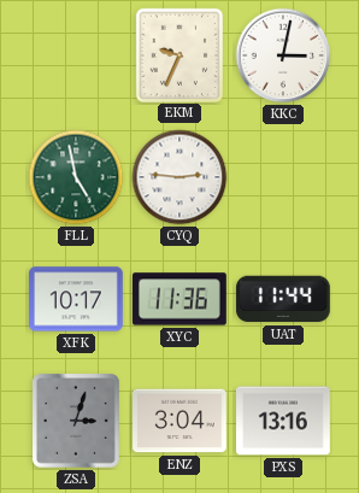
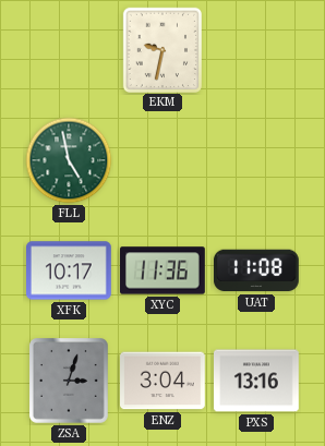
EKM: 9:34 -> 9:32
KKC: 3:02 -> none
CYQ: 2:46 -> none
UAT: 11:44 -> 11:08
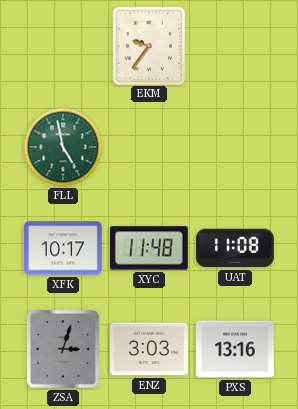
EKM: 9:32 -> 9:36
XYC: 11:36 -> 11:48
ENZ: 3:04 -> 3:03
